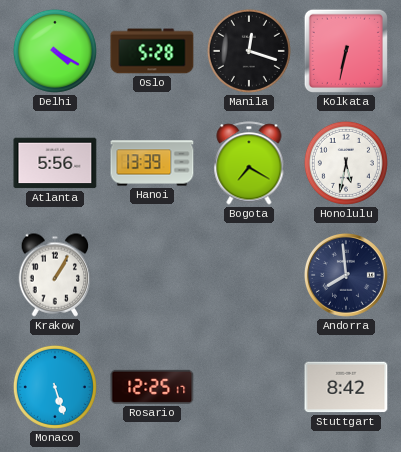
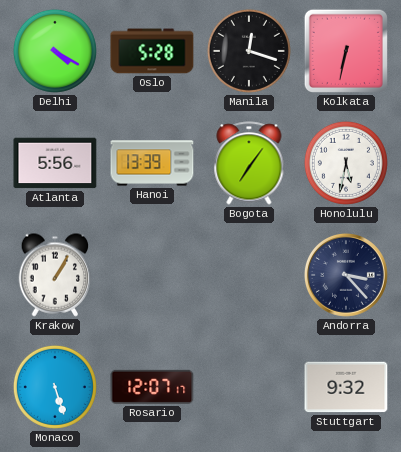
Bogota: 7:20 -> 7:06
Andorra: 7:59 -> 3:23
Rosario: 12:25 -> 12:07
Stuttgart: 8:42 -> 9:32
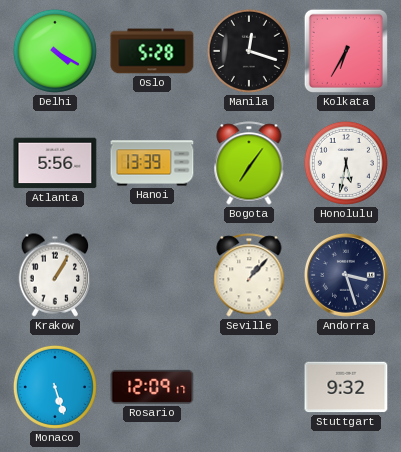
Kolkata: 6:32 -> 6:35
Seville: none -> 1:07
Andorra: 3:23 -> 3:27
Rosario: 12:07 -> 12:09
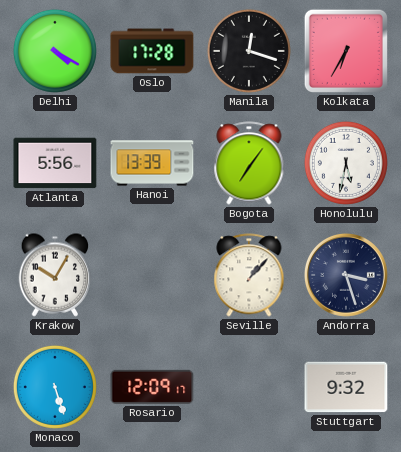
Oslo: 5:28 -> 17:28
Krakow: 1:05 -> 10:05
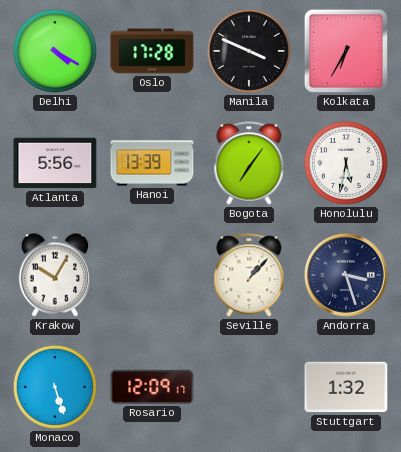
Manila: 12:18 -> 3:49
Stuttgart: 9:32 -> 1:32
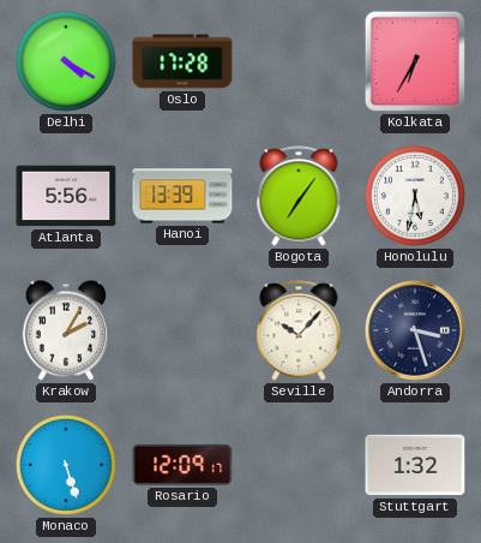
Manila: 3:49 -> none
Krakow: 10:05 -> 2:05
Seville: 1:07 -> 10:07
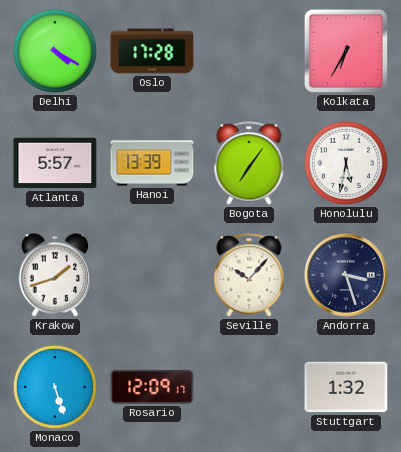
Atlanta: 5:56 -> 5:57
Krakow: 2:05 -> 1:42
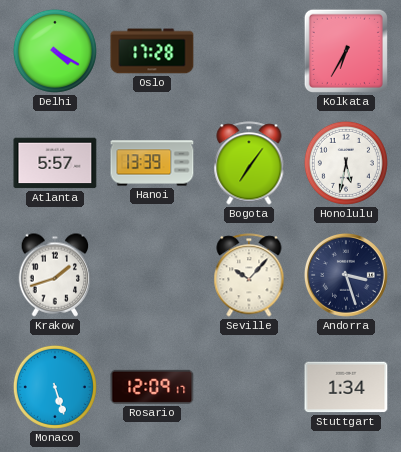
Stuttgart: 1:32 -> 1:34
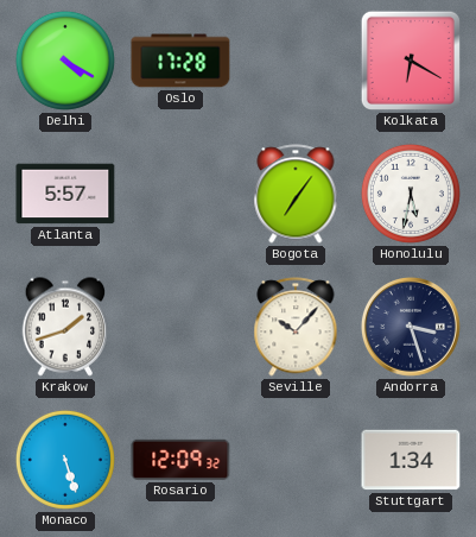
Kolkata: 6:35 -> 6:20
Hanoi: 13:39 -> none
Rosario: 12:09:17 -> 12:09:32
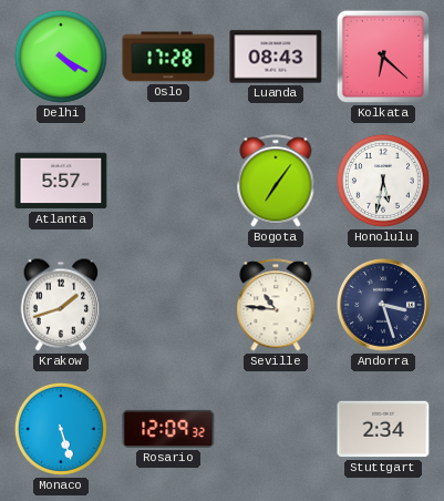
Luanda: none -> 08:43
Kolkata: 6:20 -> 6:22
Seville: 10:07 -> 10:46
Stuttgart: 1:34 -> 2:34
